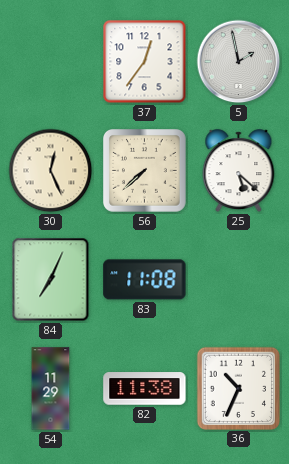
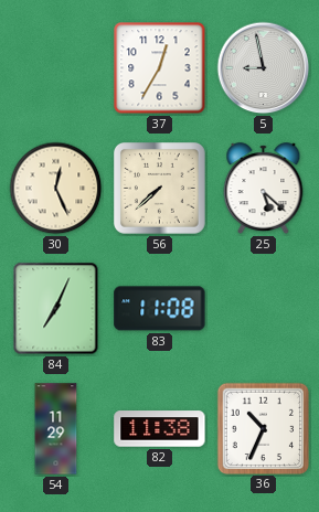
37: 12:36 -> 12:35
5: 1:58 -> 8:58
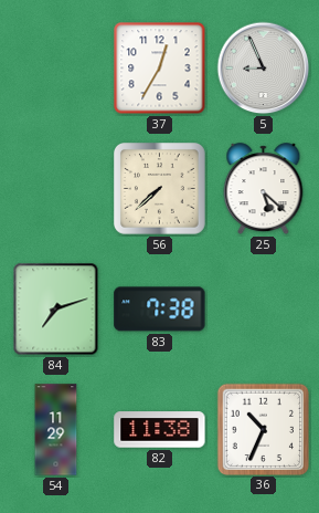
5: 8:58 -> 8:56
30: 12:26 -> none
84: 7:04 -> 7:12
83: 11:08 -> 7:38
